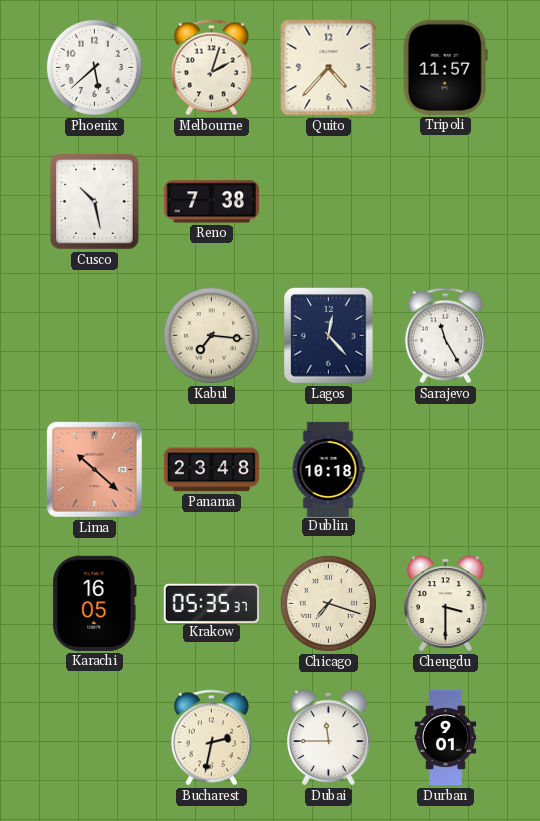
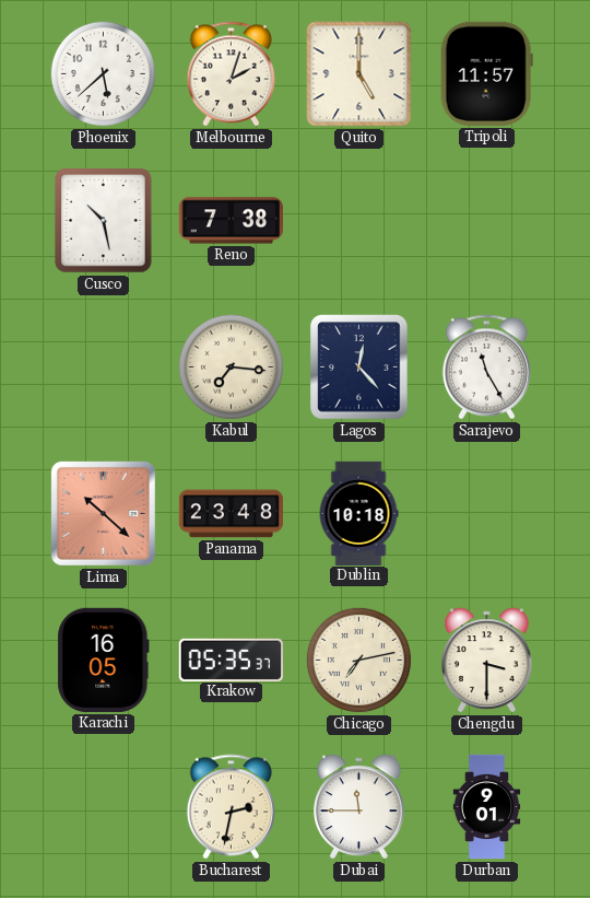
Quito: 4:37 -> 5:00
Chicago: 7:18 -> 7:13
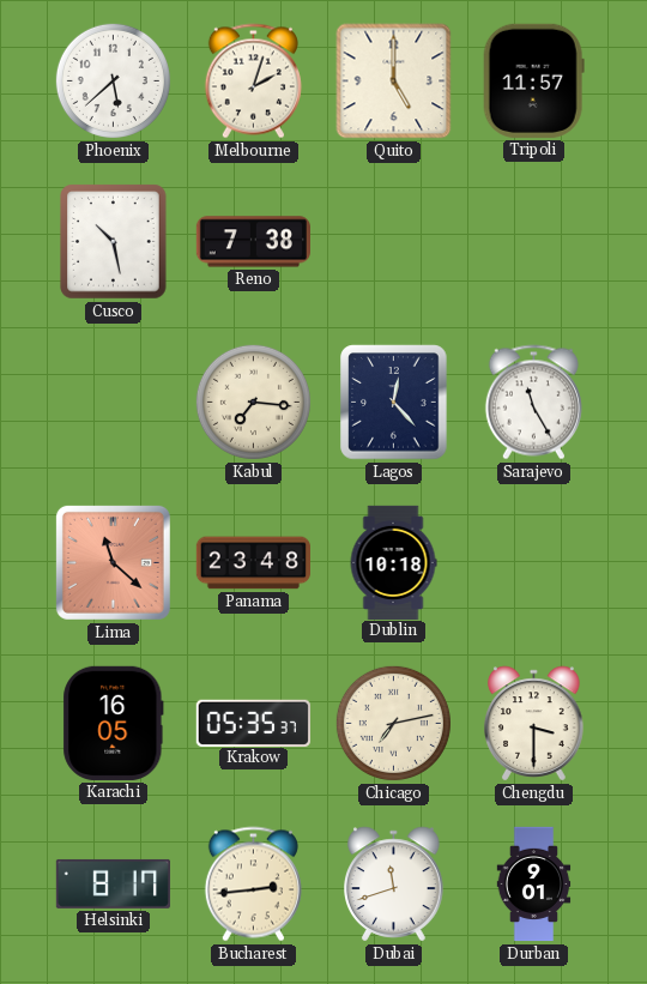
Lima: 10:22 -> 11:22
Helsinki: none -> 8:17
Bucharest: 2:32 -> 2:44
Dubai: 11:45 -> 11:42
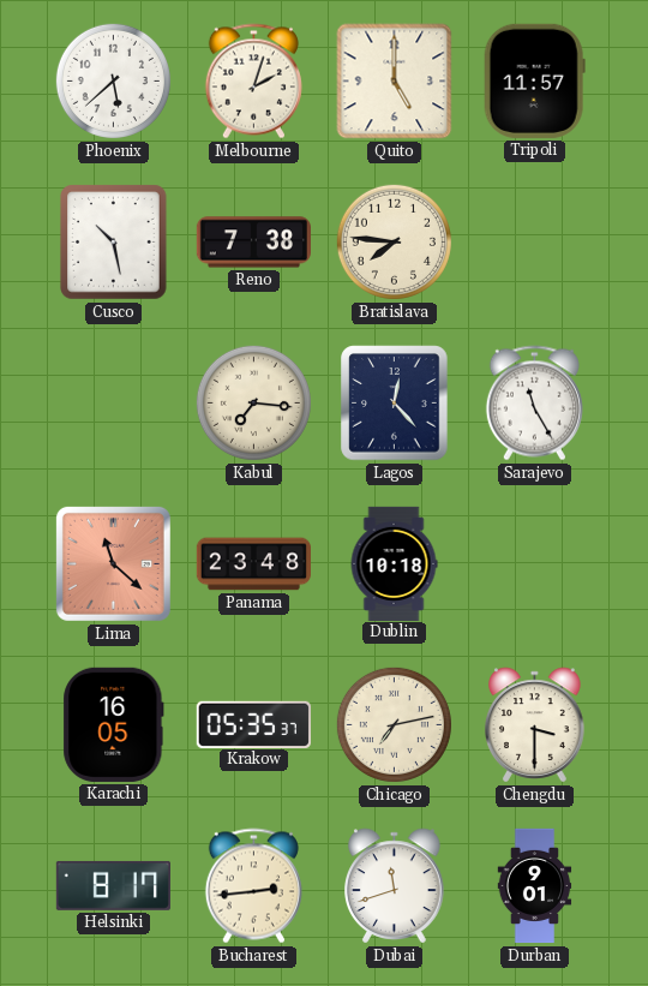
Bratislava: none -> 7:46
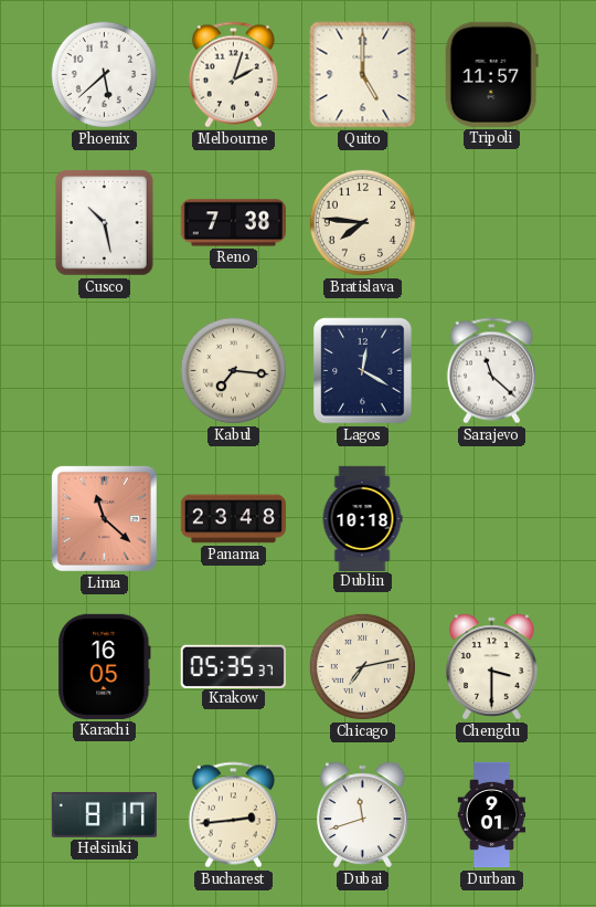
Lagos: 12:23 -> 12:20
Sarajevo: 11:25 -> 11:22
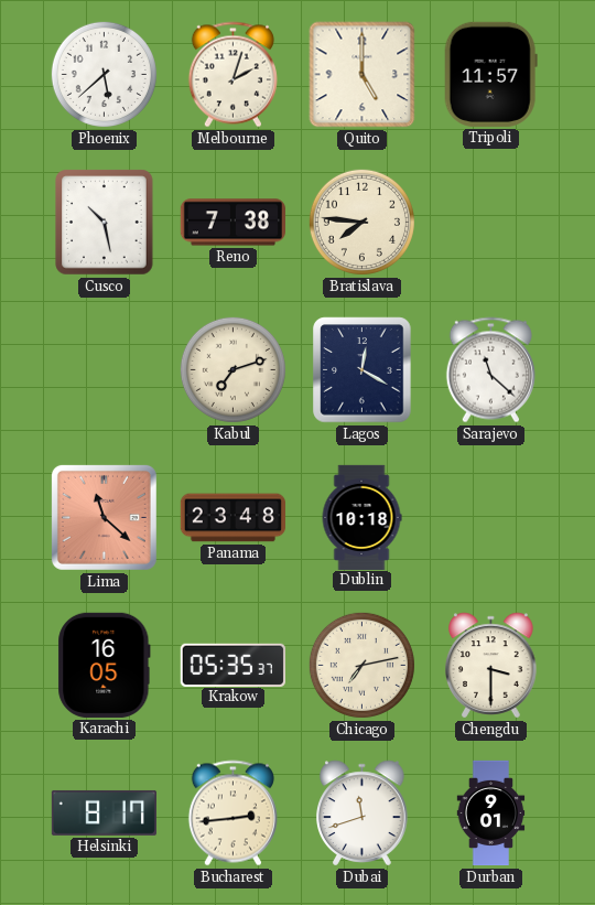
Kabul: 7:16 -> 7:12
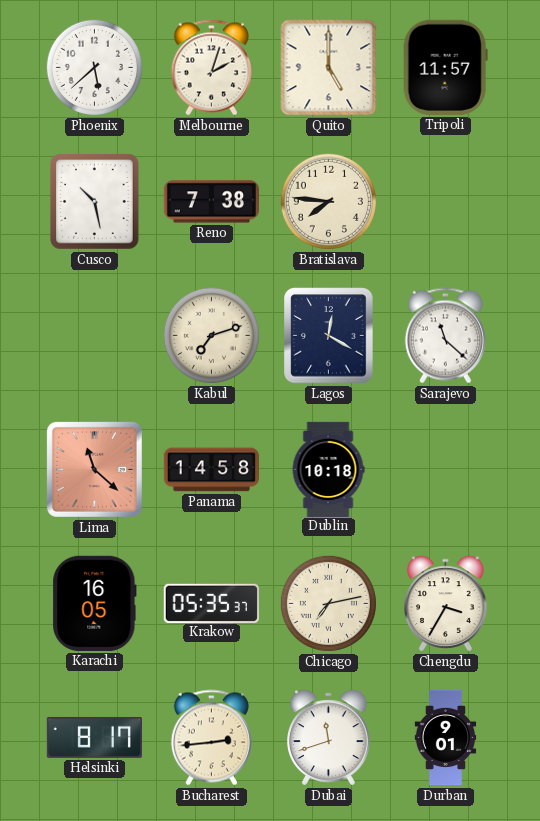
Panama: 23:48 -> 14:58
Chengdu: 3:30 -> 3:35
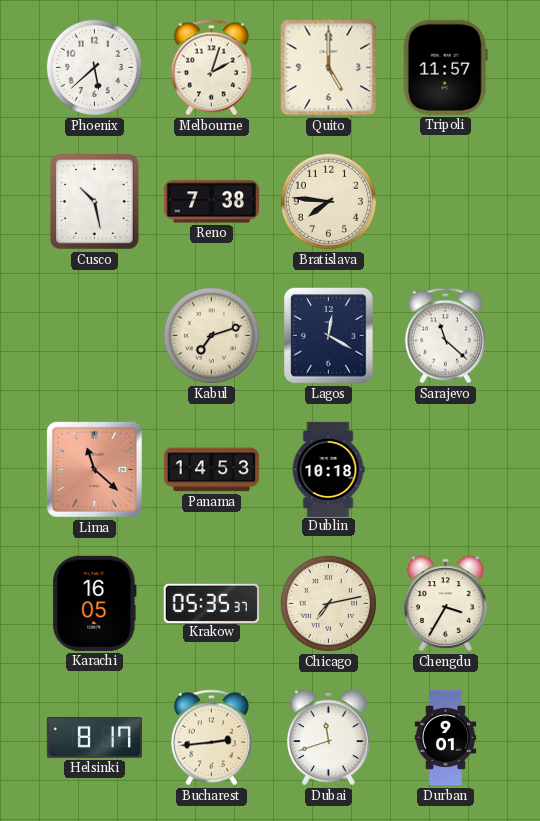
Panama: 14:58 -> 14:53
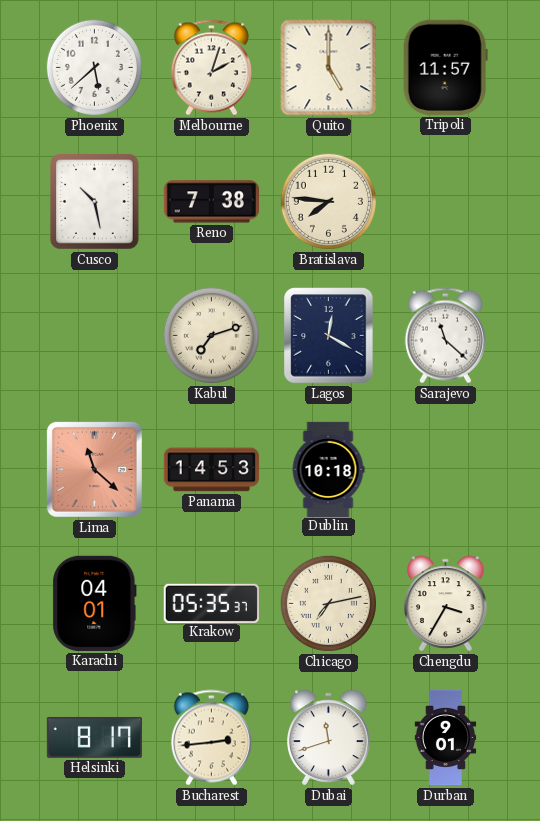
Karachi: 16:05 -> 04:01
